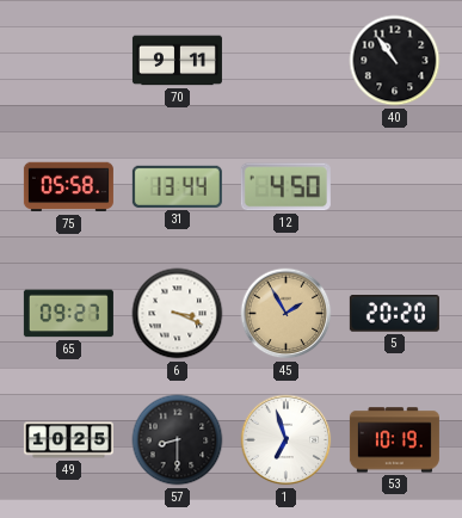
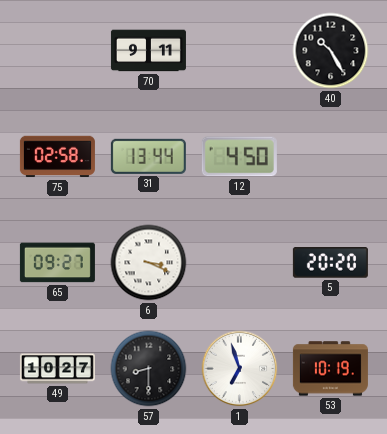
40: 10:54 -> 10:25
75: 05:58 -> 02:58
45: 1:55 -> none
49: 10:25 -> 10:27
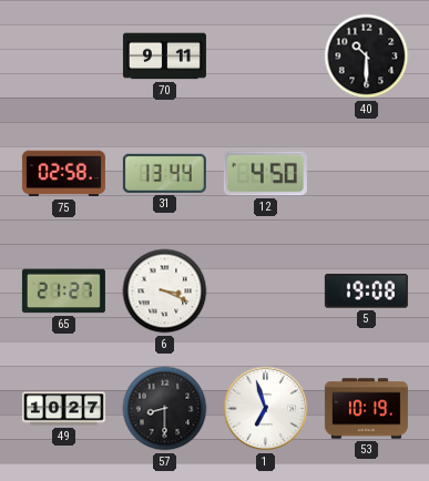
40: 10:25 -> 10:30
65: 09:27 -> 21:27
5: 20:20 -> 19:08
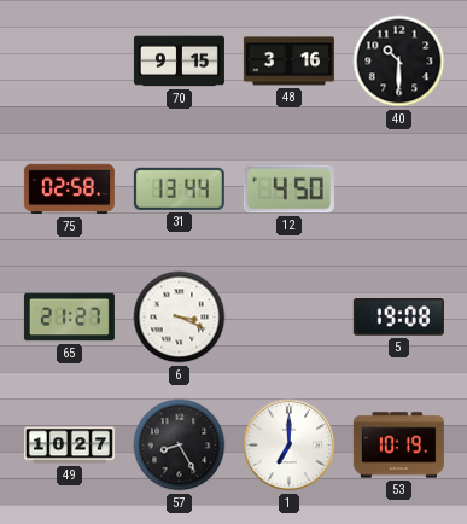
70: 9:11 -> 9:15
48: none -> 3:16
57: 8:30 -> 8:25
1: 6:57 -> 7:00
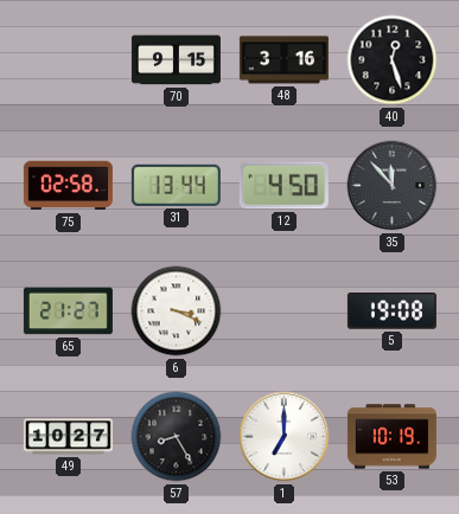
40: 10:30 -> 12:27
35: none -> 11:53
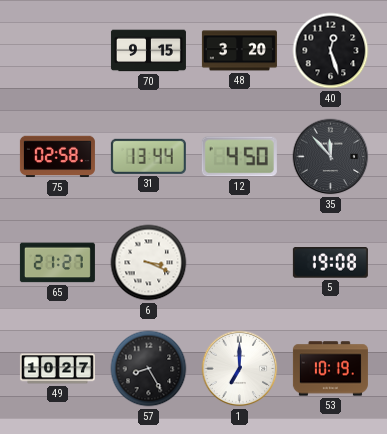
48: 3:16 -> 3:20
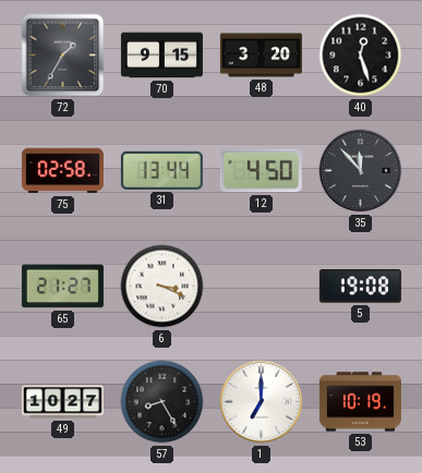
72: none -> 1:35
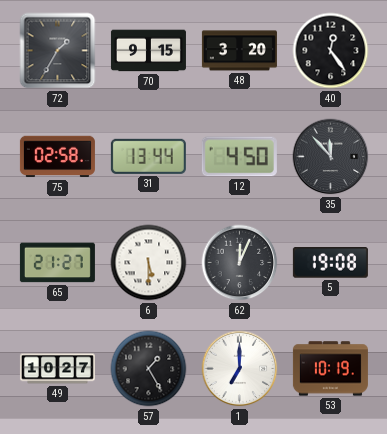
40: 12:27 -> 12:24
6: 3:19 -> 5:30
62: none -> 12:04
57: 8:25 -> 1:25
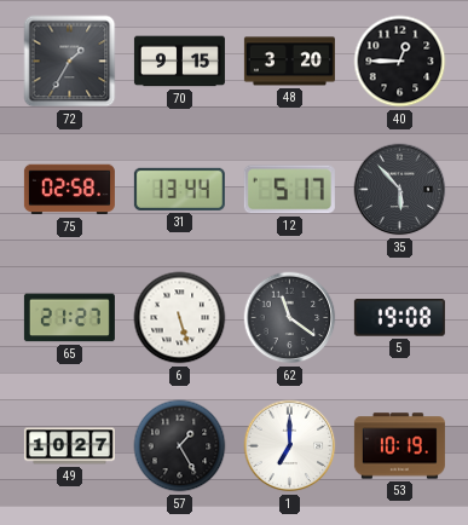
40: 12:24 -> 12:45
12: 4:50 -> 5:17
35: 11:53 -> 5:53
6: 5:30 -> 5:27
62: 12:04 -> 11:21
